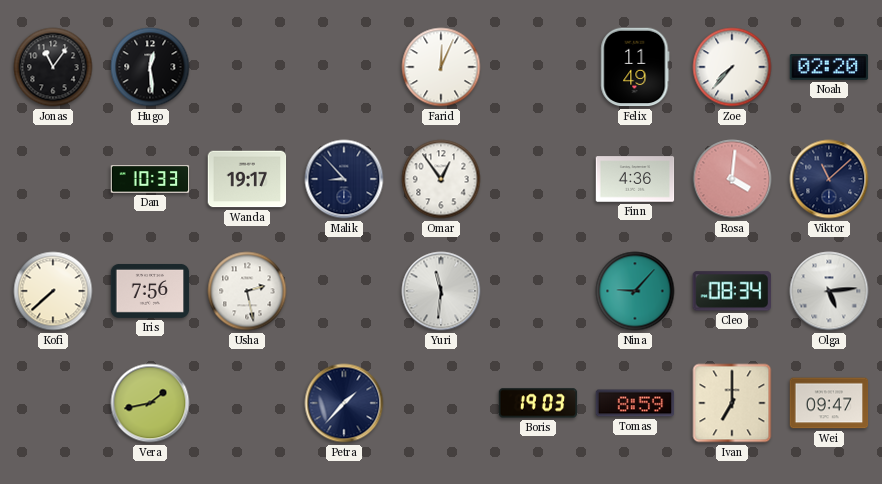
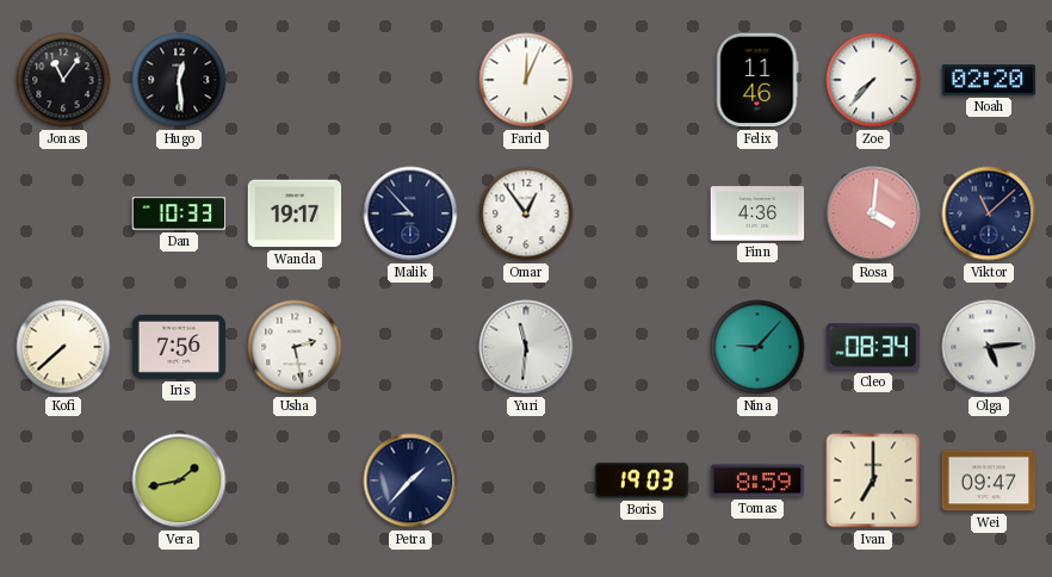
Felix: 11:49 -> 11:46
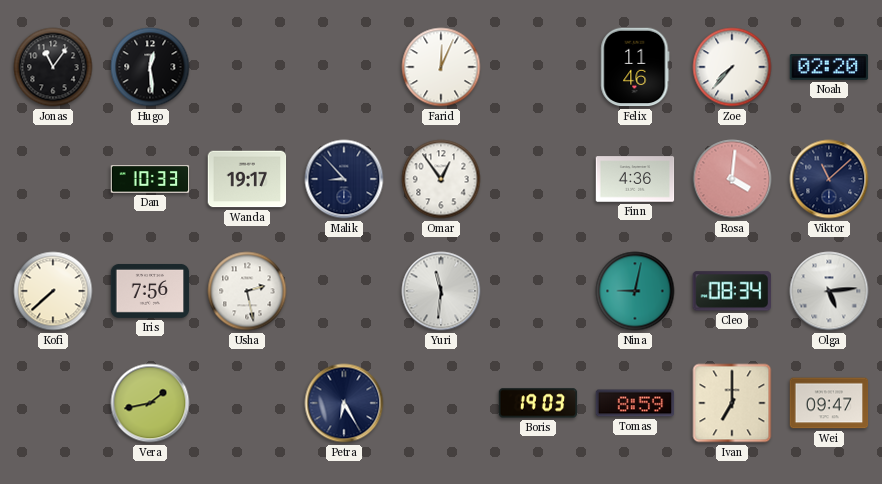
Nina: 9:07 -> 9:02
Petra: 1:37 -> 6:25
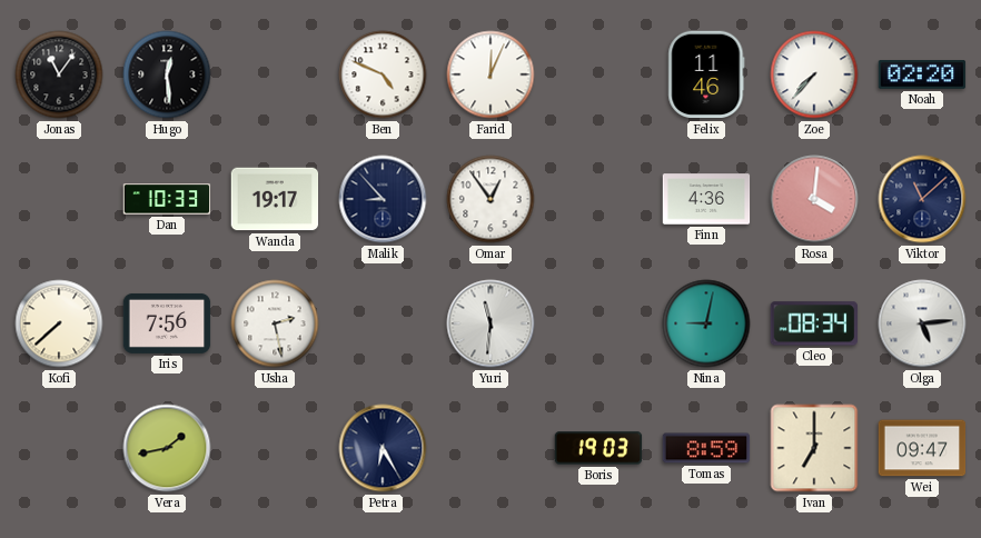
Ben: none -> 4:49
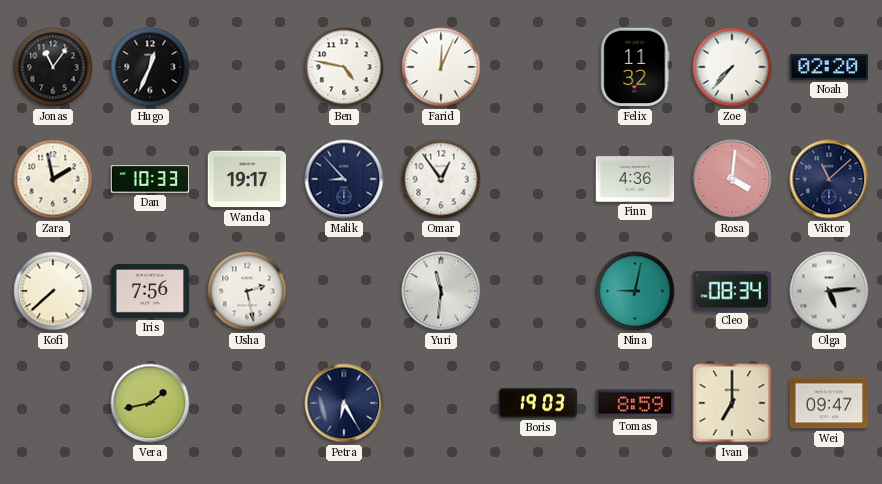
Hugo: 12:29 -> 12:34
Ben: 4:49 -> 4:47
Felix: 11:46 -> 11:32
Zara: none -> 1:58
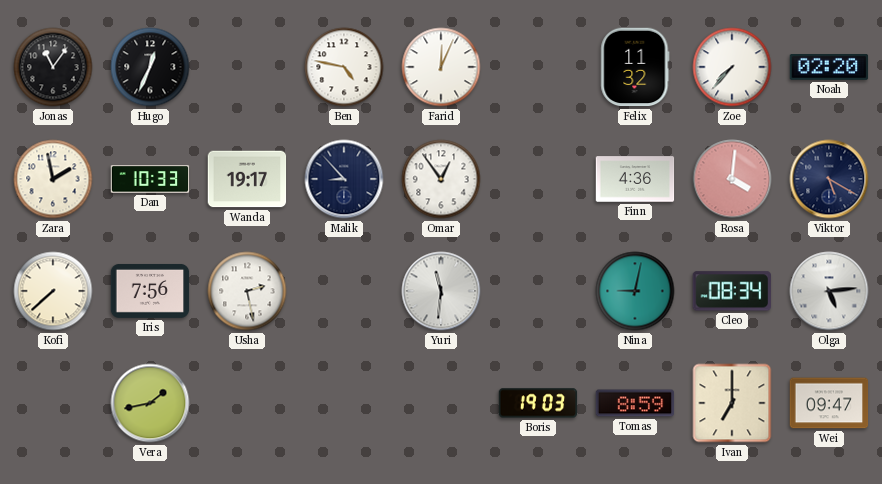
Viktor: 11:08 -> 5:20
Petra: 6:25 -> none
